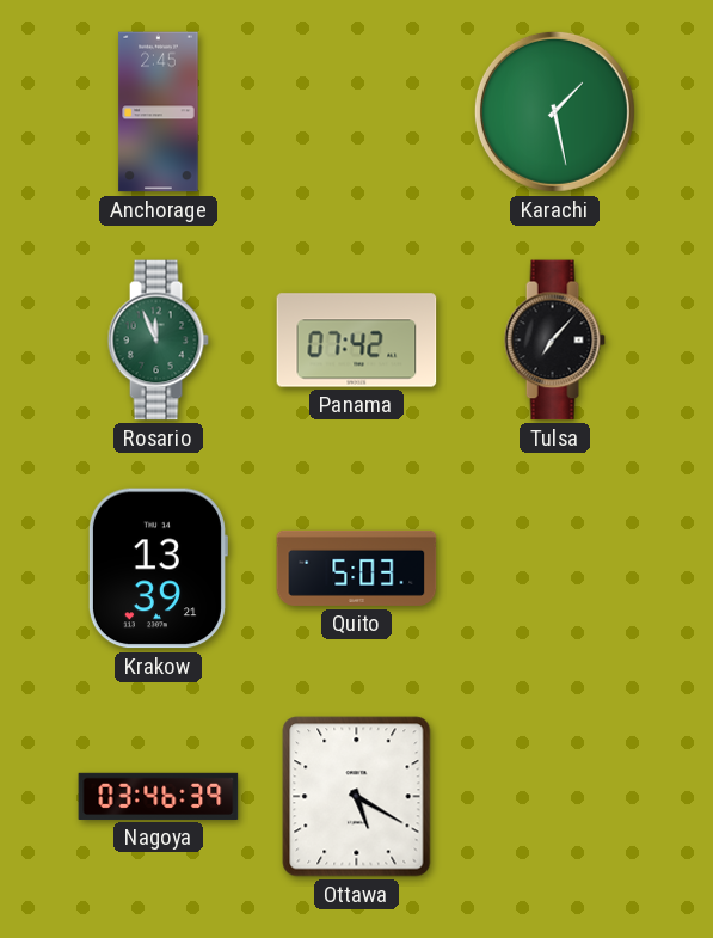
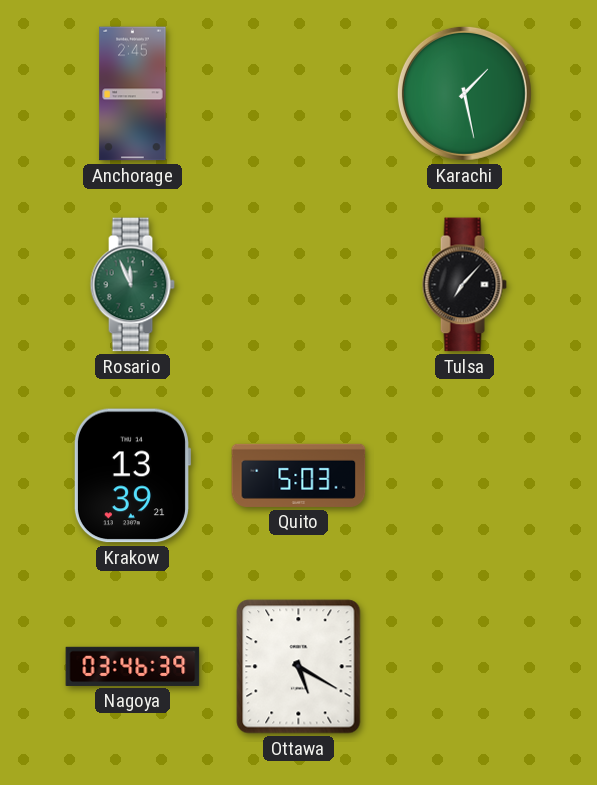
Panama: 07:42 -> none
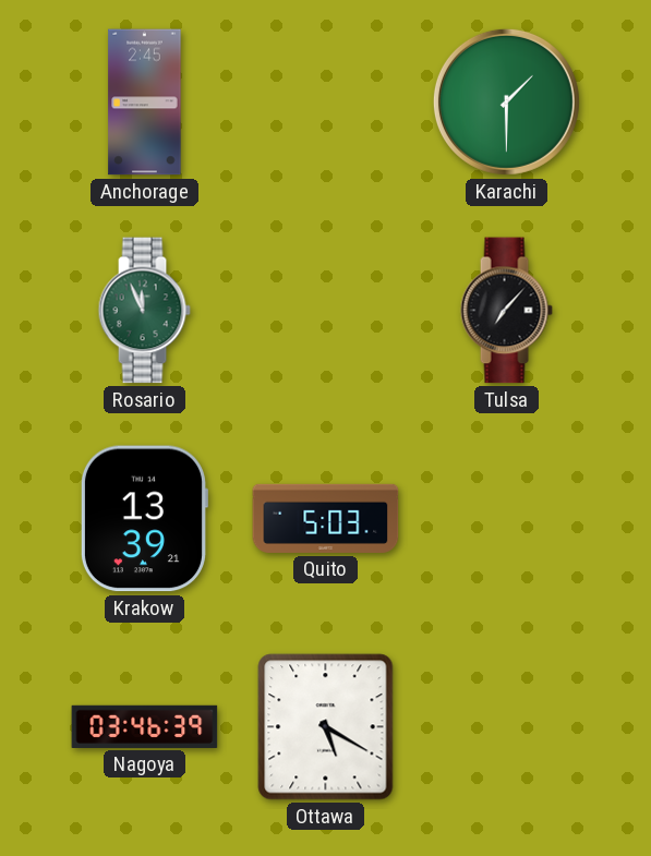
Karachi: 1:28 -> 1:30
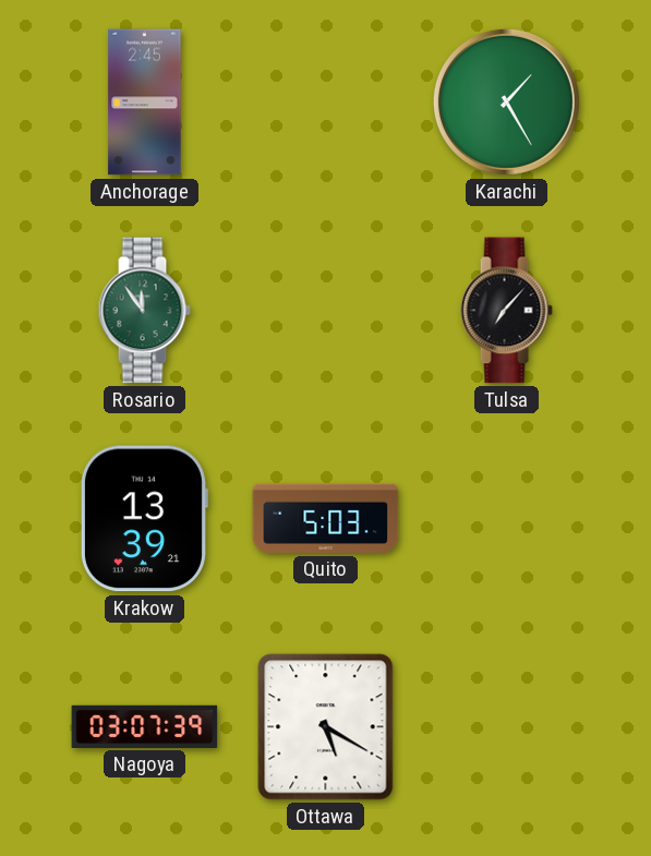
Karachi: 1:30 -> 1:25
Rosario: 11:56 -> 11:54
Nagoya: 03:46 -> 03:07
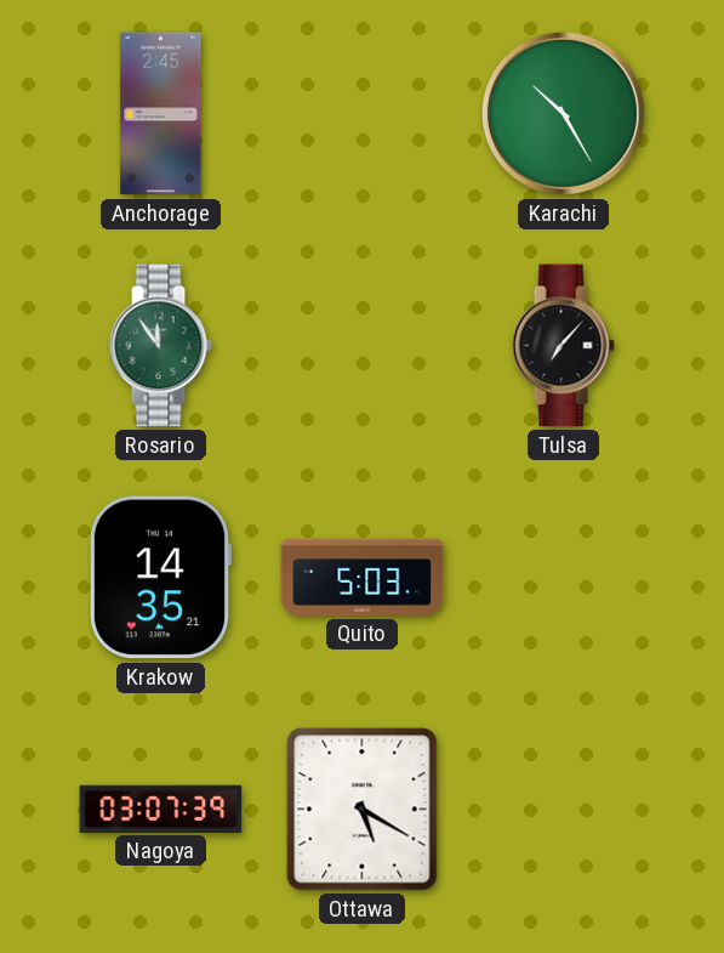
Karachi: 1:25 -> 10:25
Krakow: 13:39 -> 14:35
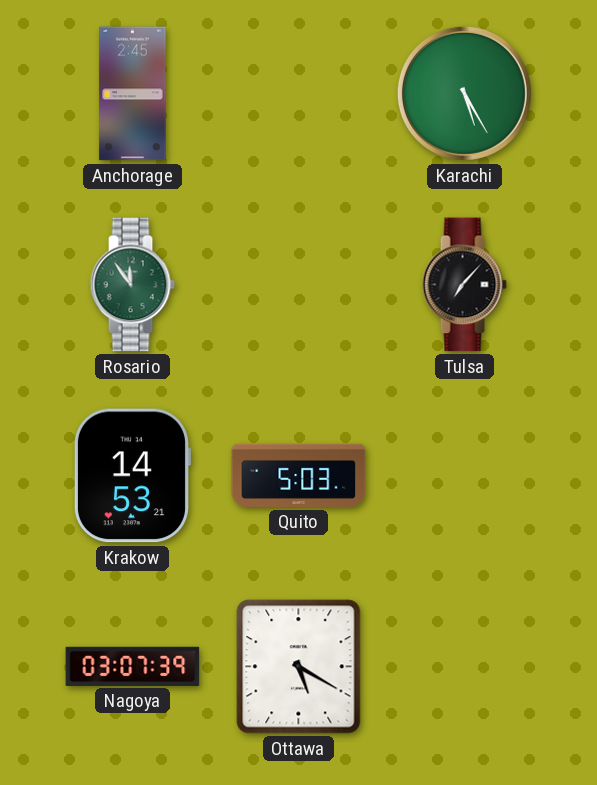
Karachi: 10:25 -> 5:25
Krakow: 14:35 -> 14:53
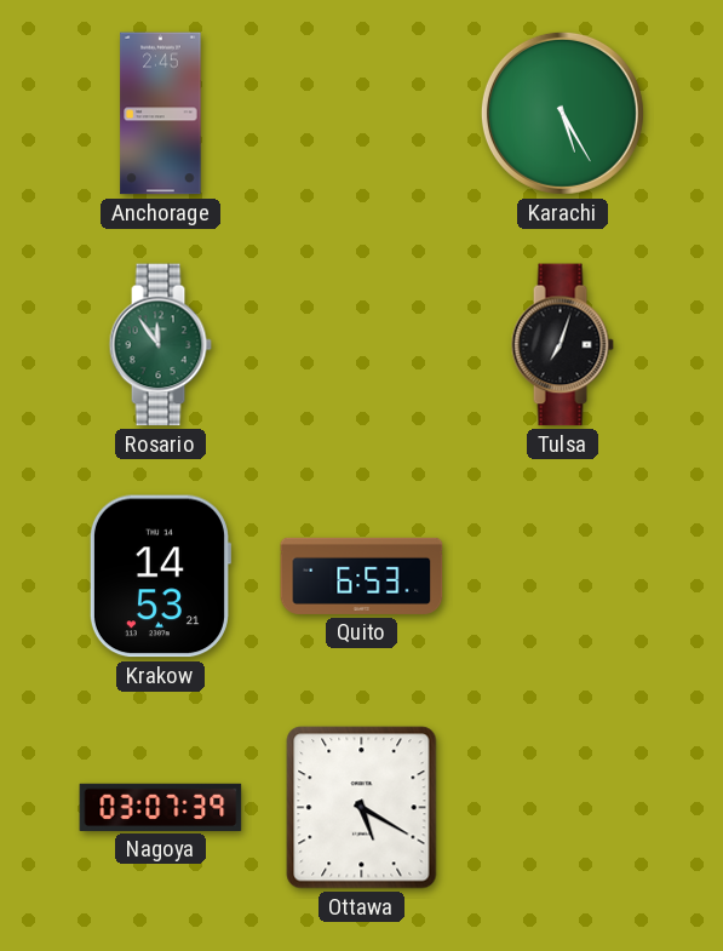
Tulsa: 7:07 -> 7:03
Quito: 5:03 -> 6:53
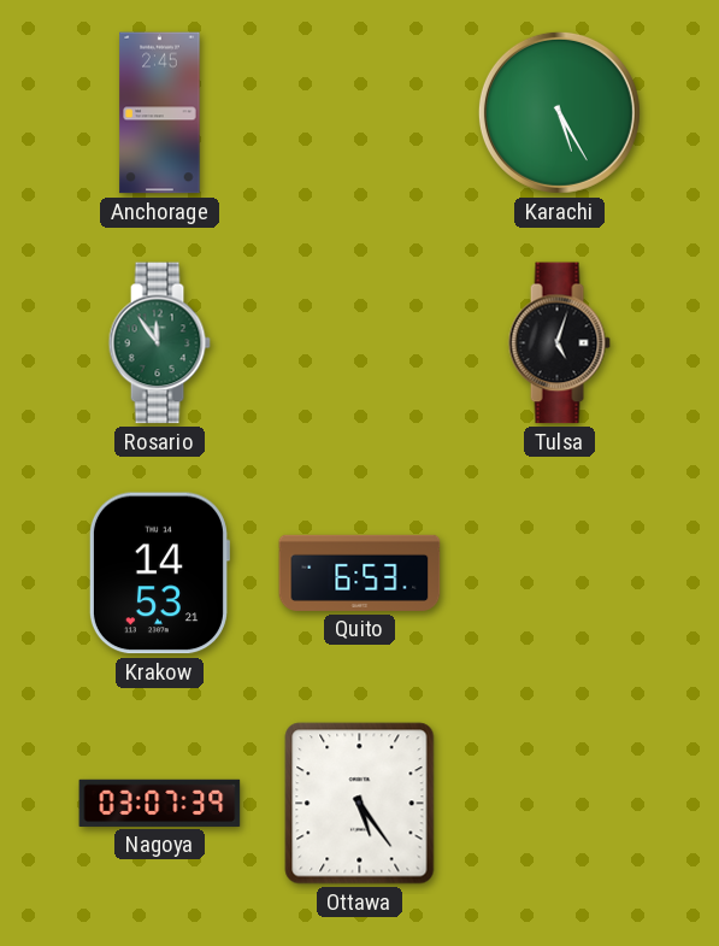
Tulsa: 7:03 -> 5:03
Ottawa: 5:20 -> 5:24
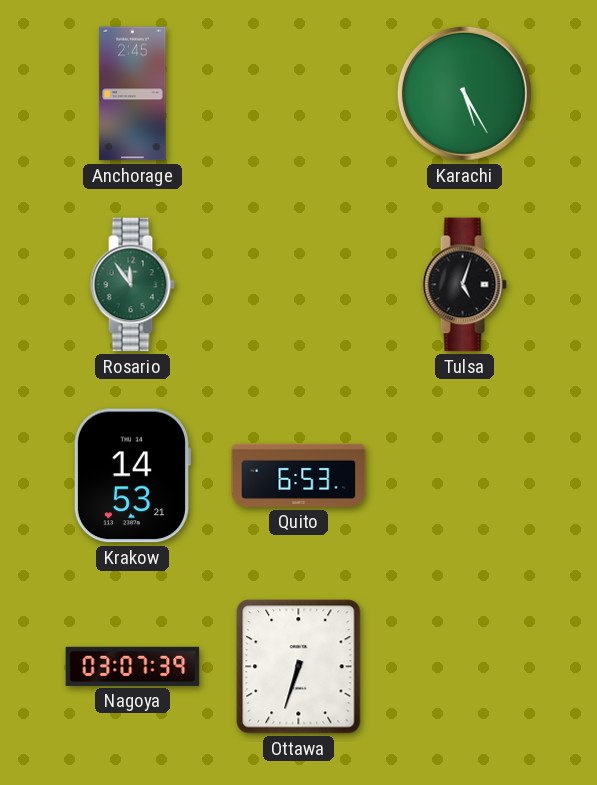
Ottawa: 5:24 -> 6:33
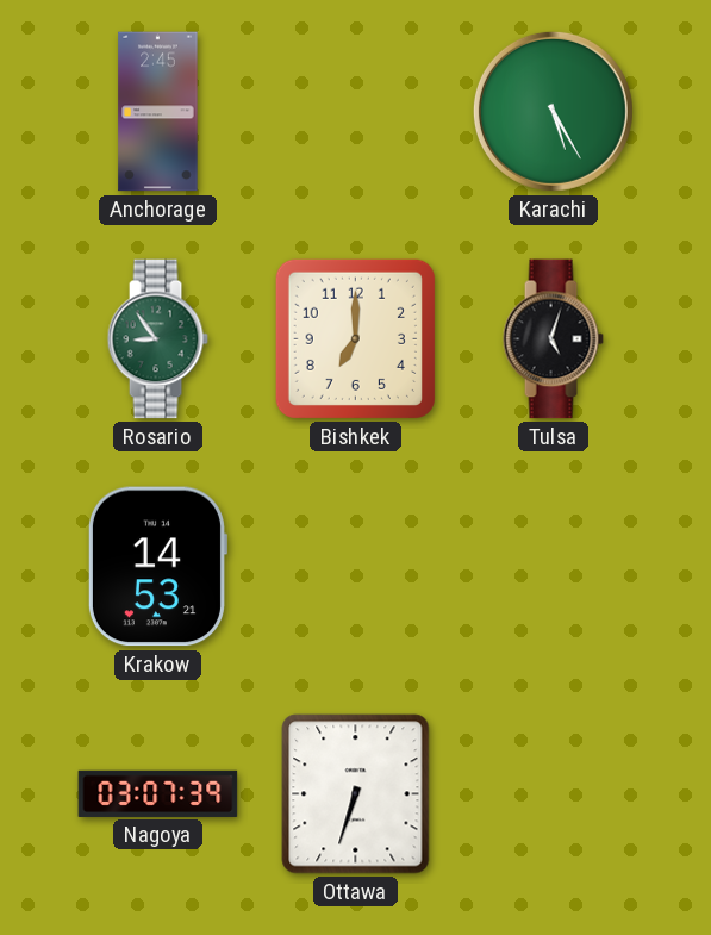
Rosario: 11:54 -> 8:54
Bishkek: none -> 7:00
Quito: 6:53 -> none
